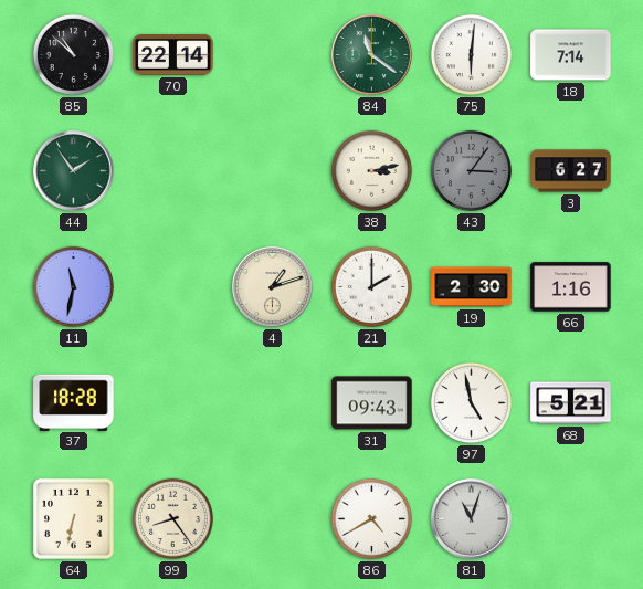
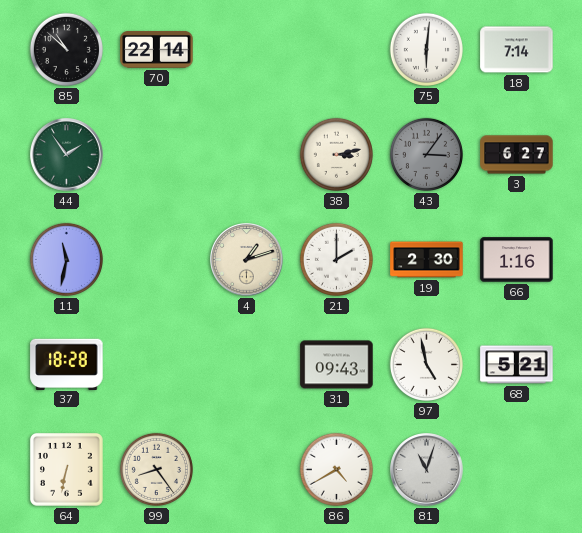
84: 11:21 -> none
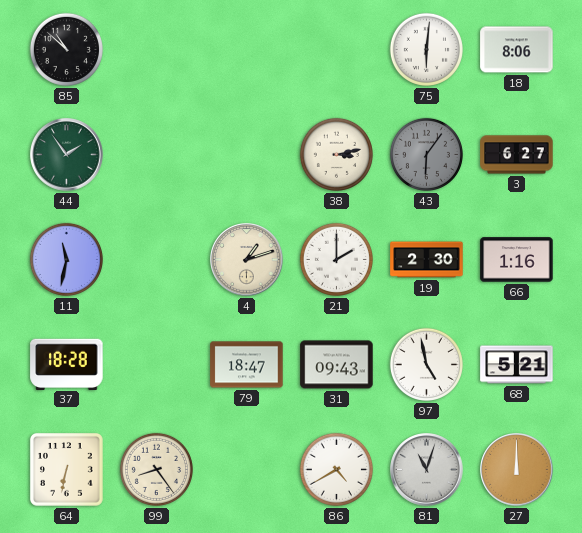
70: 22:14 -> none
18: 7:14 -> 8:06
43: 3:06 -> 6:06
79: none -> 18:47
27: none -> 12:00
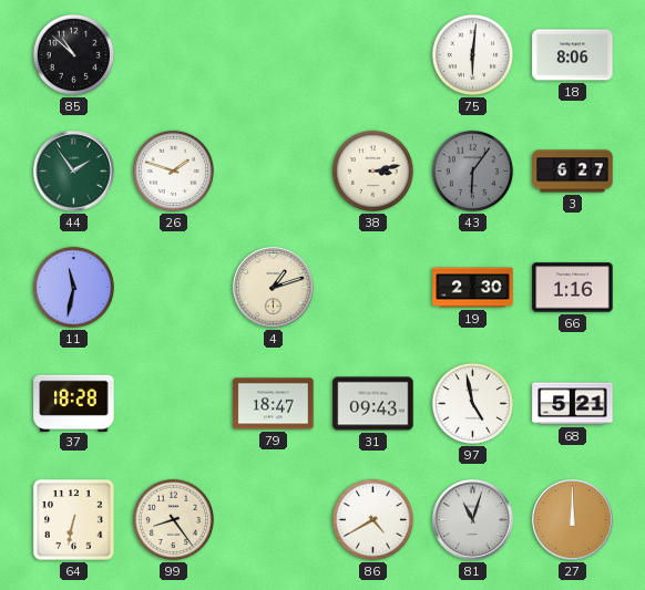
26: none -> 1:48
21: 2:00 -> none
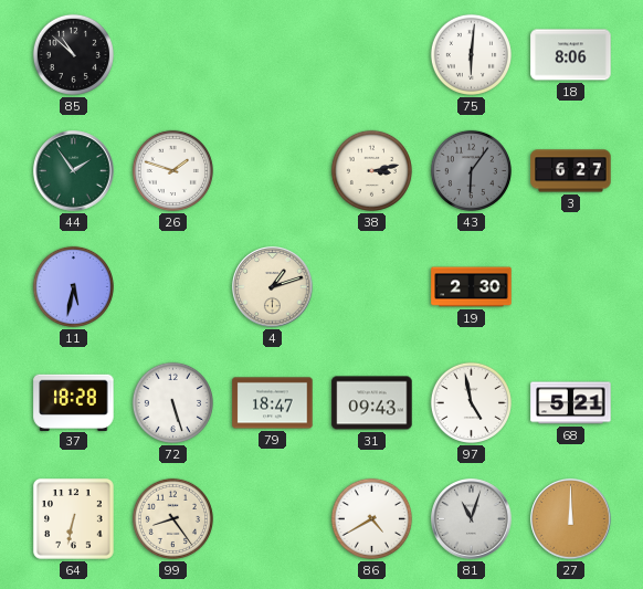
11: 11:32 -> 5:32
66: 1:16 -> none
72: none -> 5:27
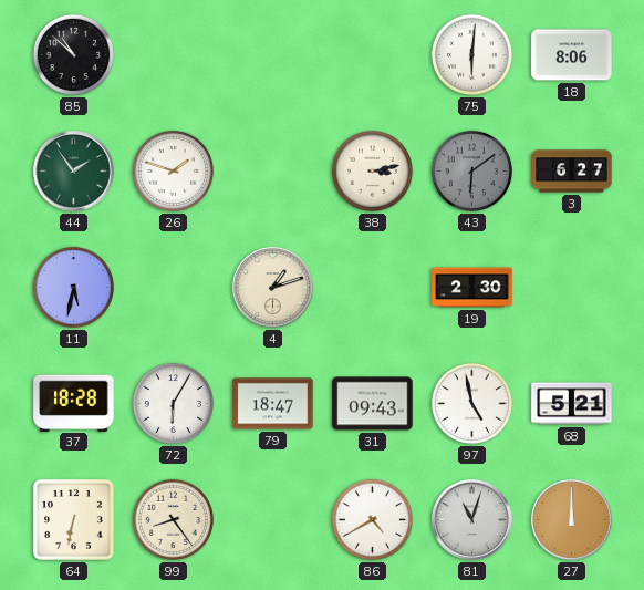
43: 6:06 -> 6:09
72: 5:27 -> 6:05
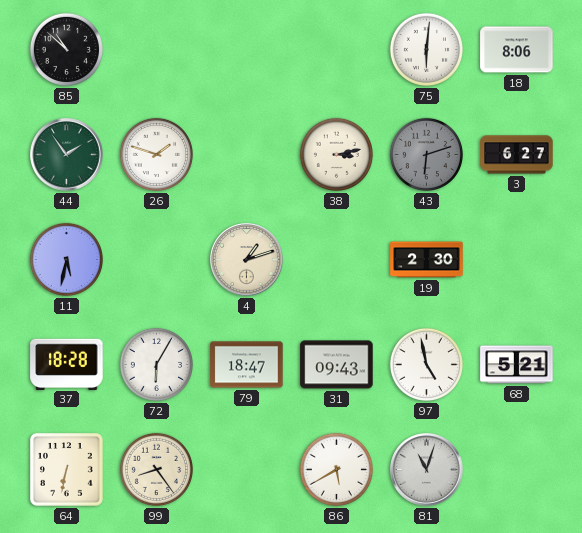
43: 6:09 -> 6:12
86: 4:40 -> 5:40
27: 12:00 -> none
